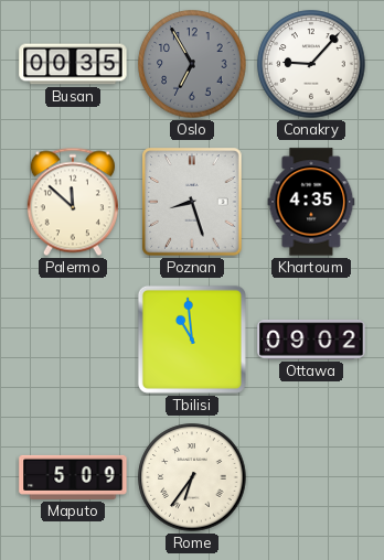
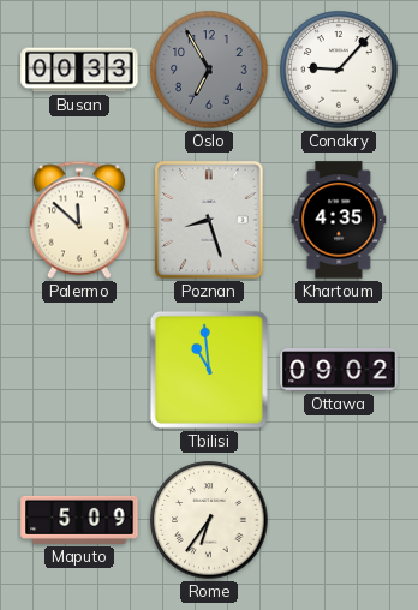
Busan: 00:35 -> 00:33
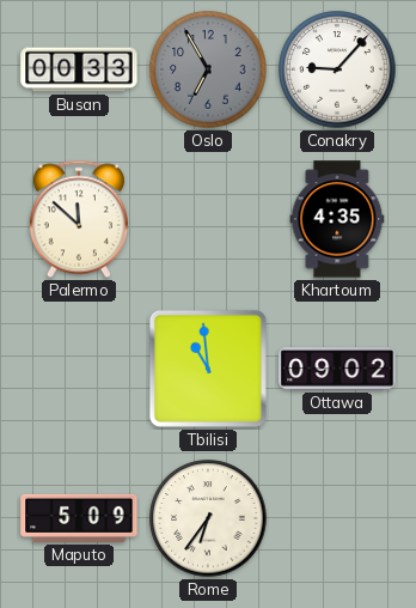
Poznan: 8:27 -> none
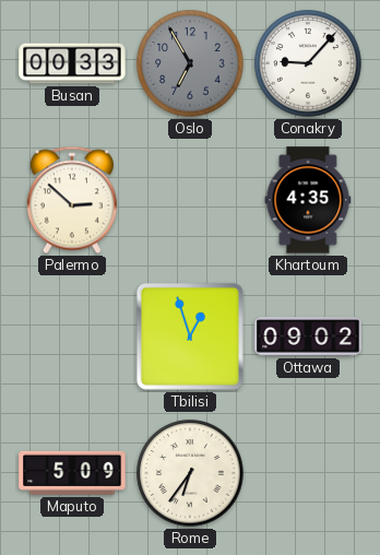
Palermo: 11:52 -> 2:52
Tbilisi: 10:59 -> 12:57
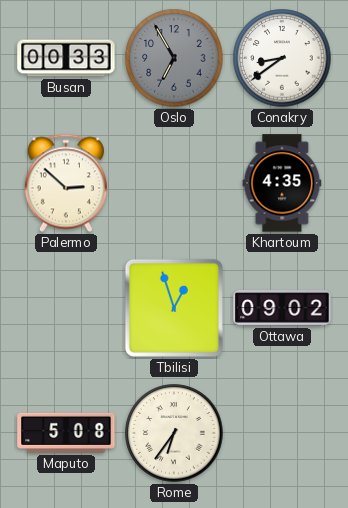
Conakry: 9:07 -> 8:39
Maputo: 5:09 -> 5:08
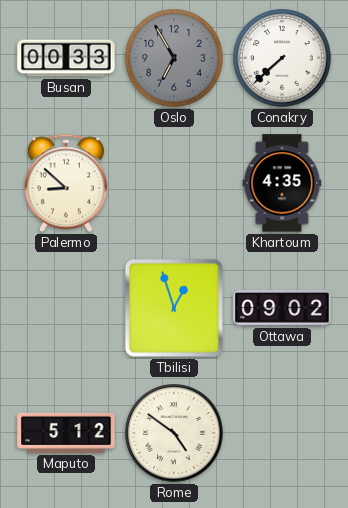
Conakry: 8:39 -> 7:38
Palermo: 2:52 -> 8:52
Maputo: 5:08 -> 5:12
Rome: 6:36 -> 4:51
